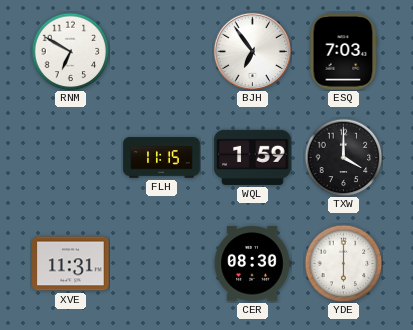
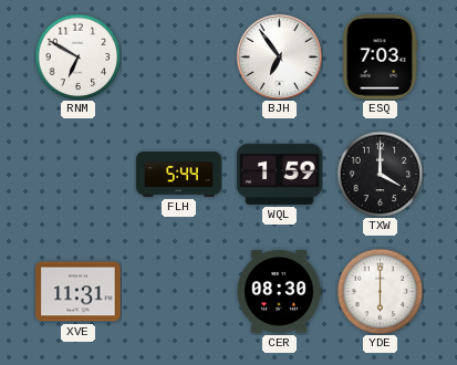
FLH: 11:15 -> 5:44
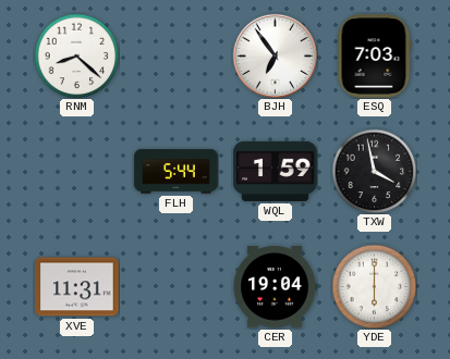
RNM: 6:50 -> 8:22
TXW: 4:00 -> 3:58
CER: 08:30 -> 19:04
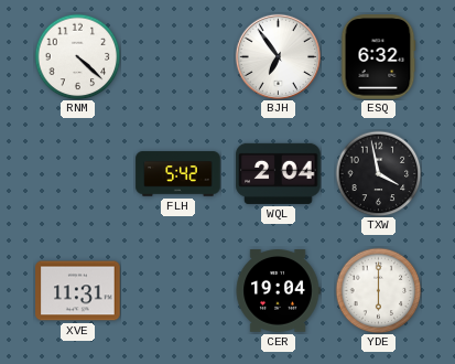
RNM: 8:22 -> 4:22
ESQ: 7:03 -> 6:32
FLH: 5:44 -> 5:42
WQL: 1:59 -> 2:04
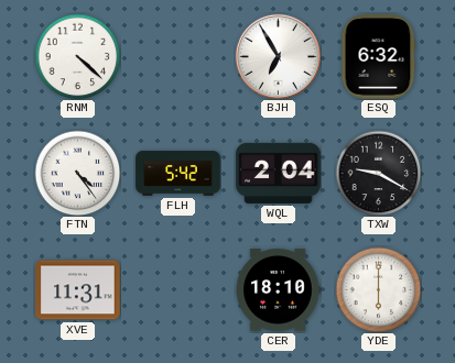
BJH: 6:54 -> 6:55
FTN: none -> 4:24
TXW: 3:58 -> 9:20
CER: 19:04 -> 18:10
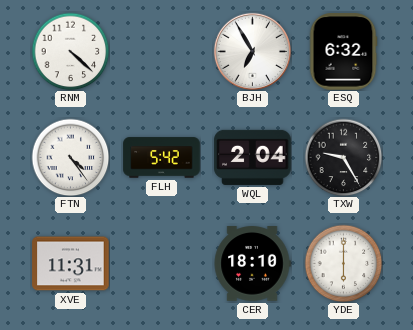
TXW: 9:20 -> 9:25
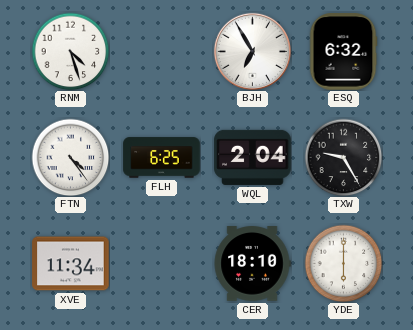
RNM: 4:22 -> 4:27
FLH: 5:42 -> 6:25
XVE: 11:31 -> 11:34
